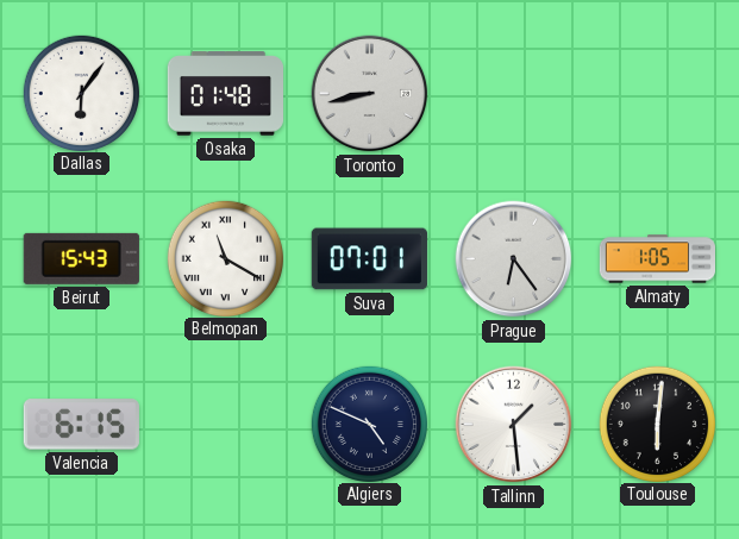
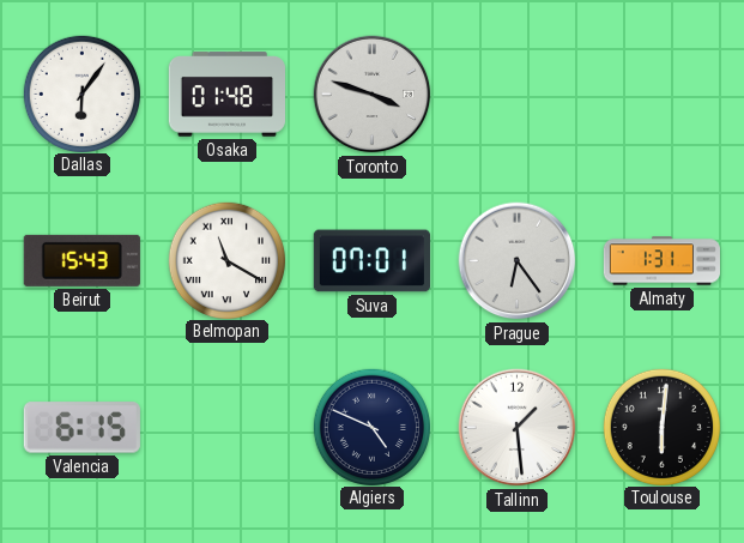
Toronto: 8:43 -> 3:48
Almaty: 1:05 -> 1:31
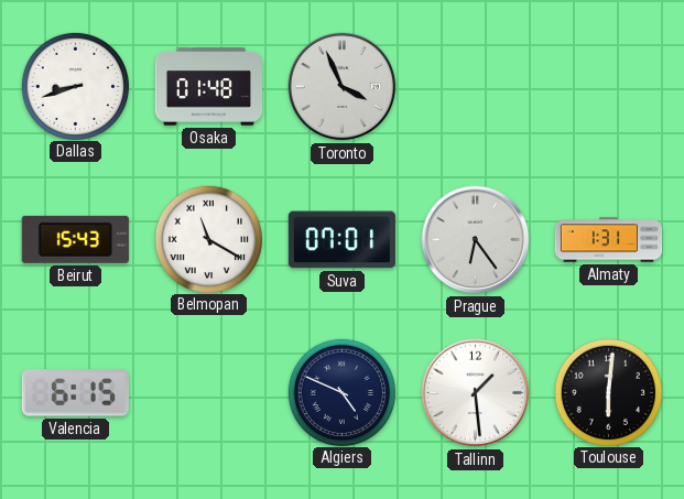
Dallas: 6:06 -> 8:42
Toronto: 3:48 -> 3:56
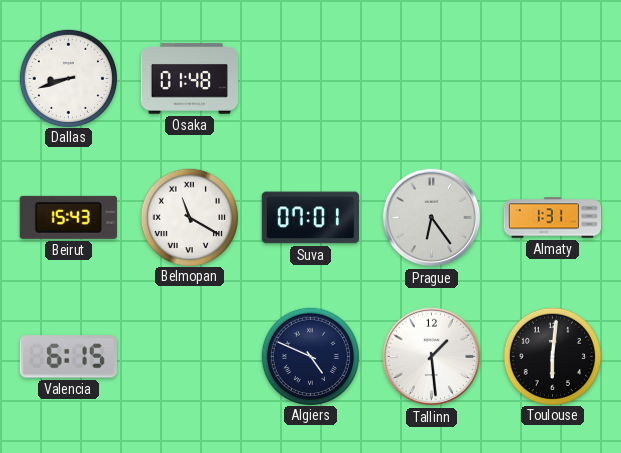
Toronto: 3:56 -> none
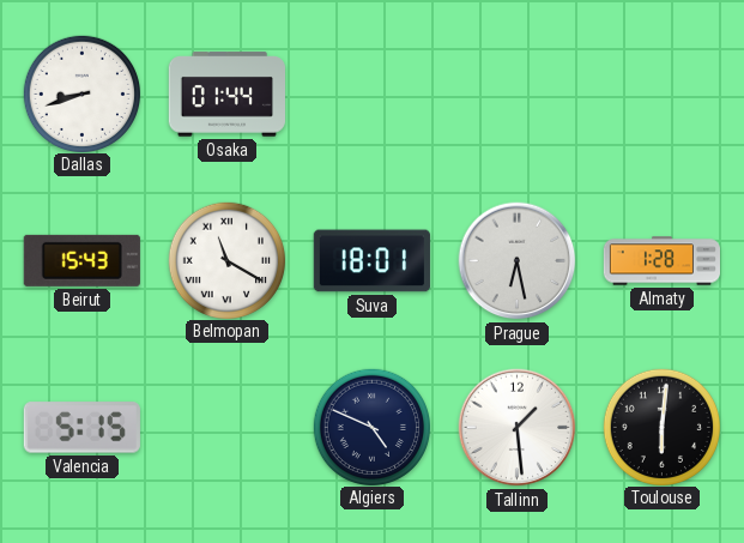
Osaka: 01:48 -> 01:44
Suva: 07:01 -> 18:01
Prague: 6:24 -> 6:28
Almaty: 1:31 -> 1:28
Valencia: 6:15 -> 5:15
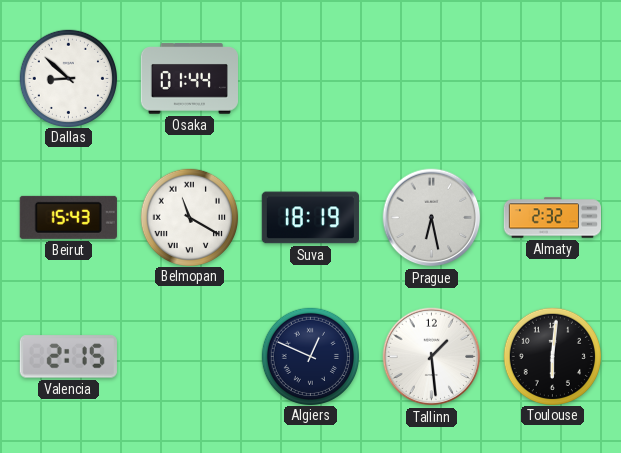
Dallas: 8:42 -> 8:52
Suva: 18:01 -> 18:19
Almaty: 1:28 -> 2:32
Valencia: 5:15 -> 2:15
Algiers: 4:49 -> 12:49
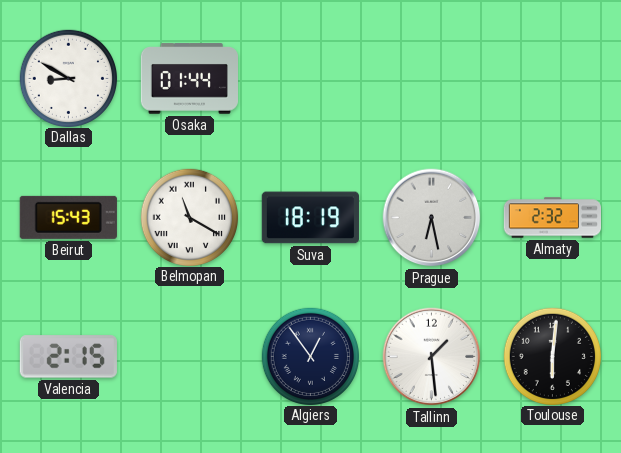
Dallas: 8:52 -> 8:50
Algiers: 12:49 -> 12:54
